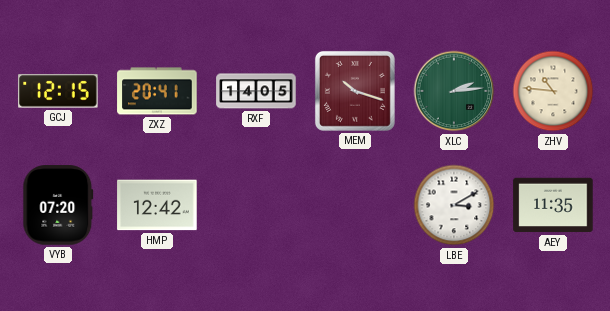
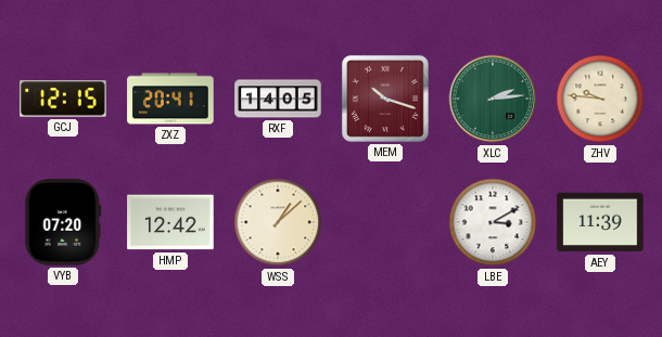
ZHV: 10:46 -> 9:46
WSS: none -> 1:08
AEY: 11:35 -> 11:39
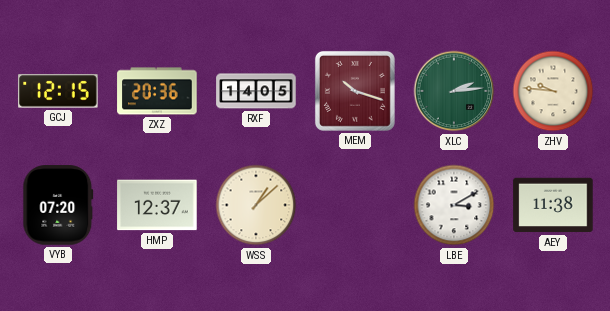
ZXZ: 20:41 -> 20:36
HMP: 12:42 -> 12:37
AEY: 11:39 -> 11:38
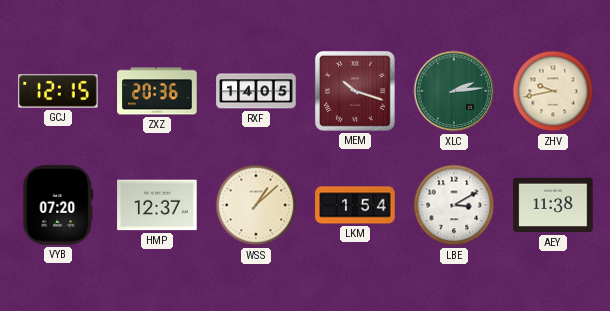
ZHV: 9:46 -> 9:43
LKM: none -> 1:54
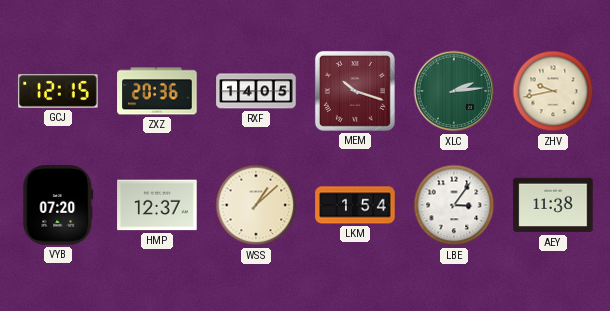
LBE: 3:10 -> 3:06
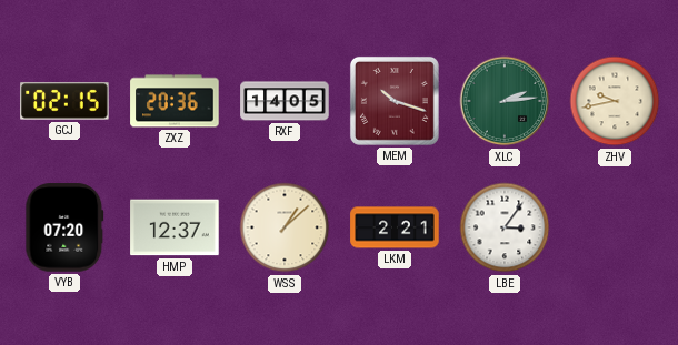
GCJ: 12:15 -> 02:15
LKM: 1:54 -> 2:21
AEY: 11:38 -> none
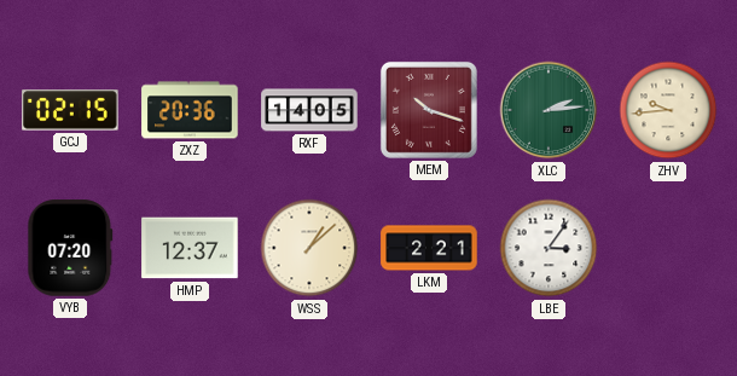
ZHV: 9:43 -> 9:44
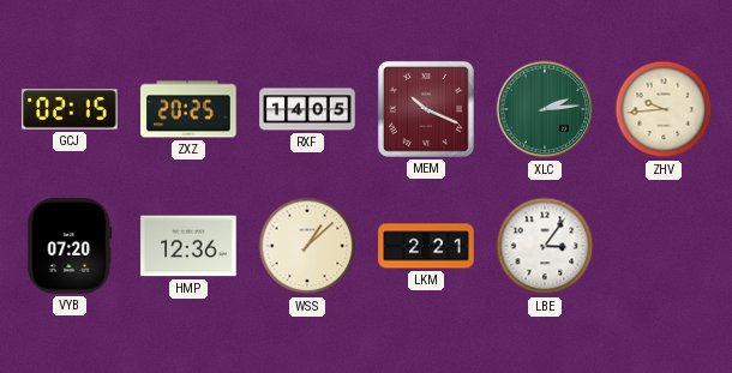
ZXZ: 20:36 -> 20:25
MEM: 10:18 -> 10:19
HMP: 12:37 -> 12:36
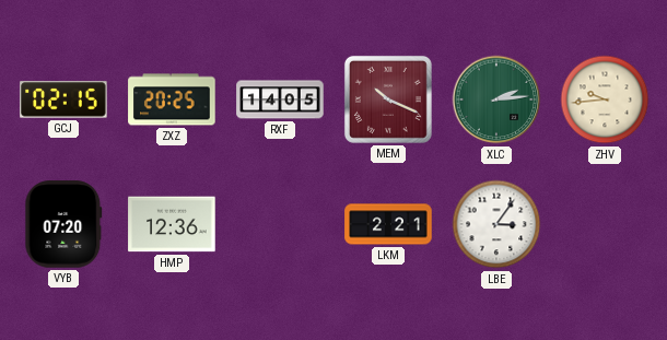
WSS: 1:08 -> none
